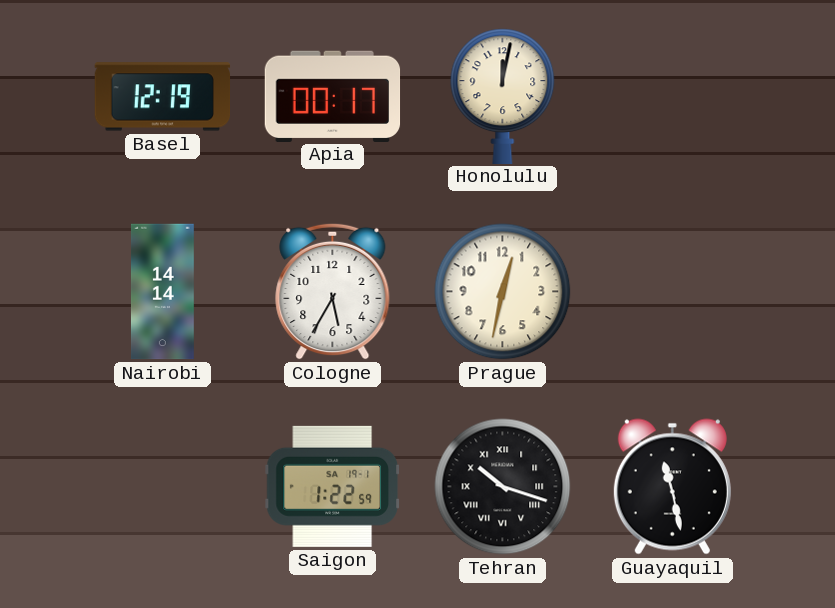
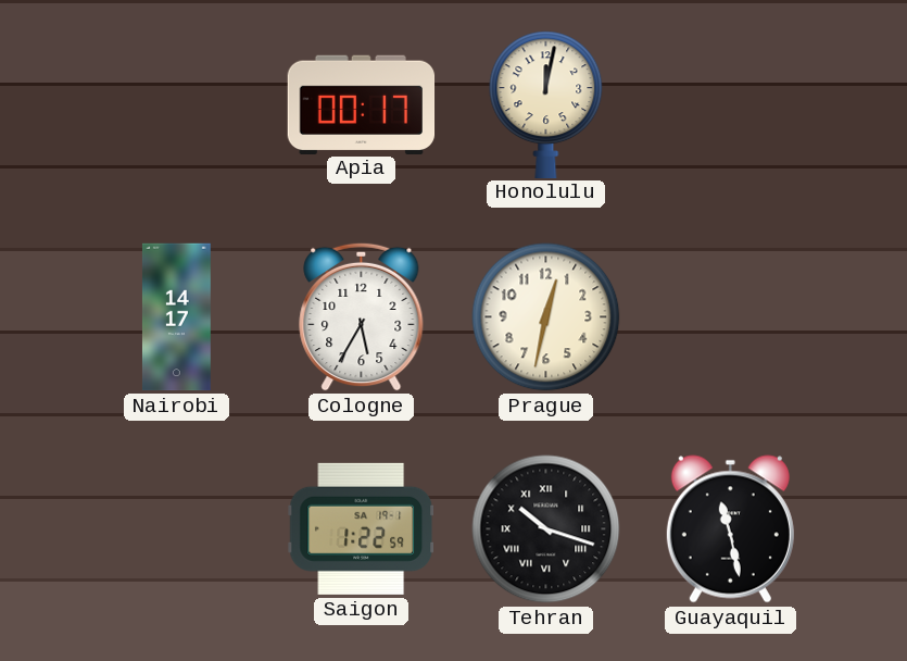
Basel: 12:19 -> none
Nairobi: 14:14 -> 14:17
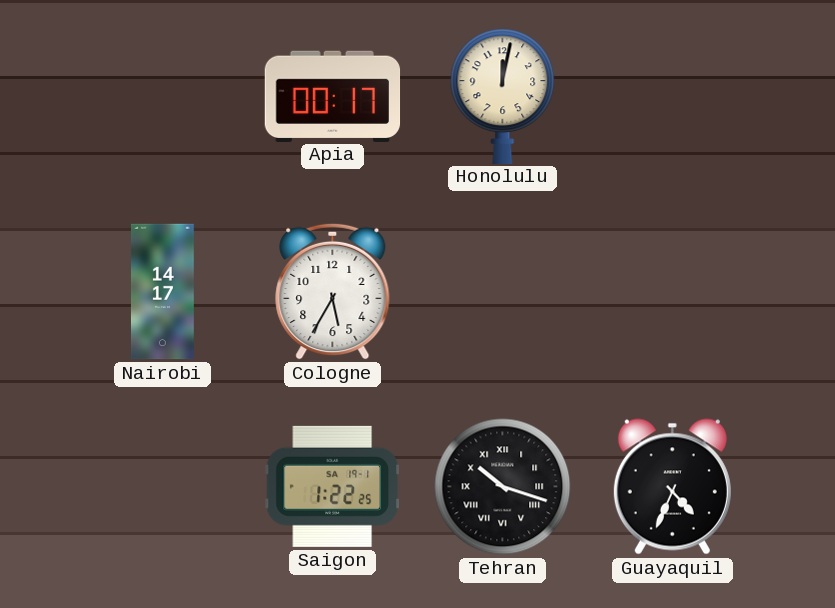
Prague: 12:32 -> none
Saigon: 1:22:59 -> 1:22:25
Guayaquil: 11:28 -> 4:34
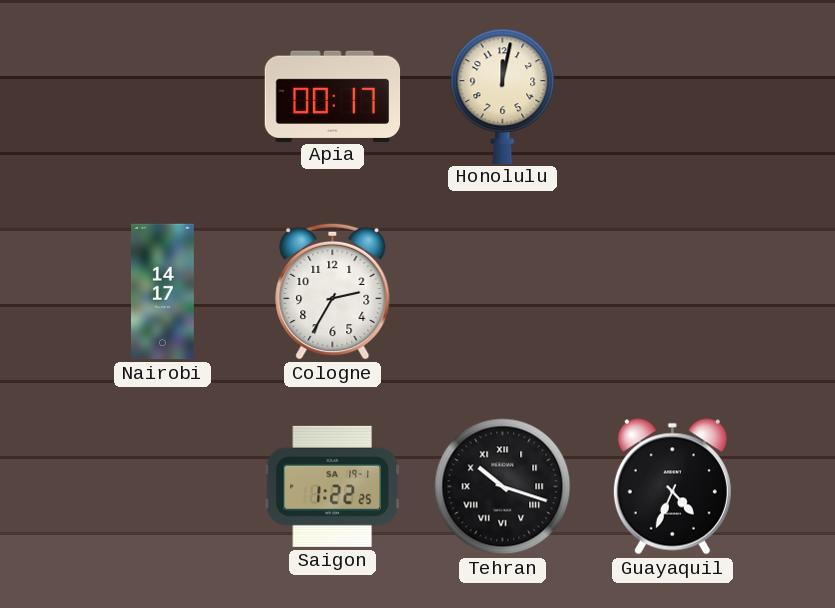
Cologne: 5:35 -> 2:35
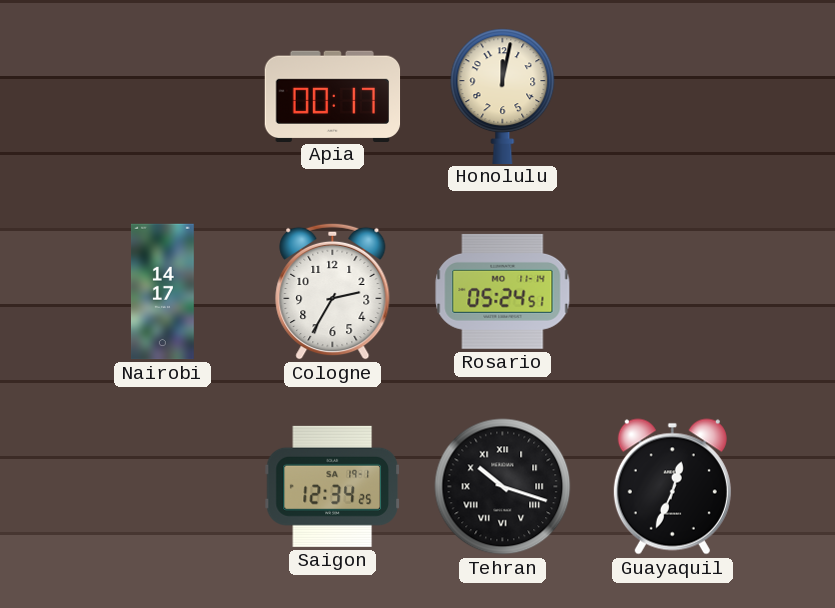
Rosario: none -> 05:24
Saigon: 1:22 -> 12:34
Guayaquil: 4:34 -> 12:34
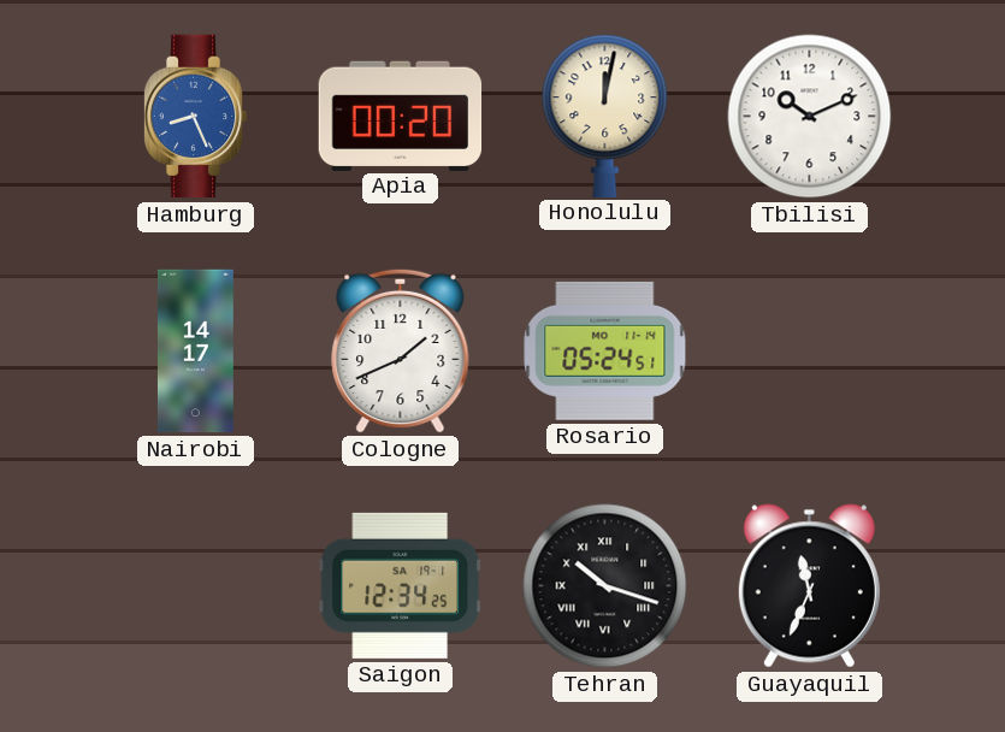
Hamburg: none -> 8:26
Apia: 00:17 -> 00:20
Tbilisi: none -> 10:11
Cologne: 2:35 -> 1:41
Guayaquil: 12:34 -> 11:34
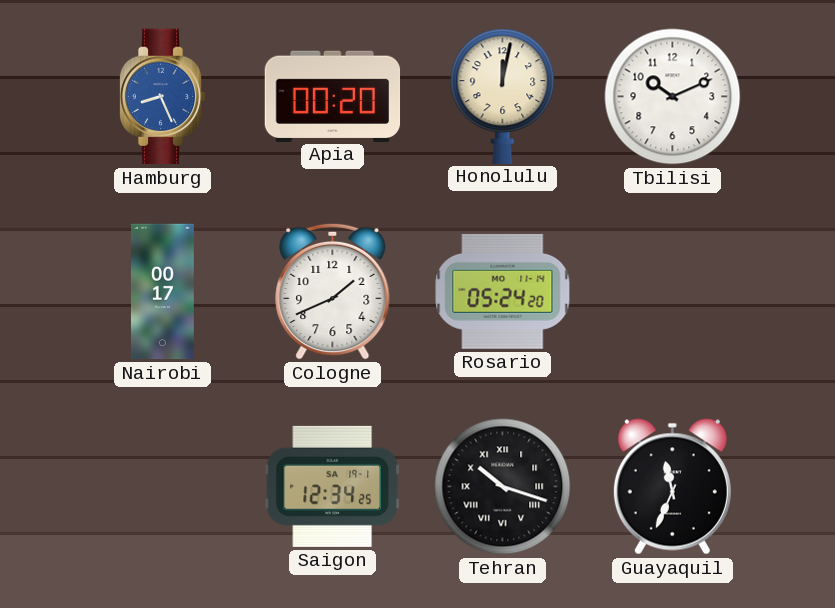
Nairobi: 14:17 -> 00:17
Rosario: 05:24:51 -> 05:24:20
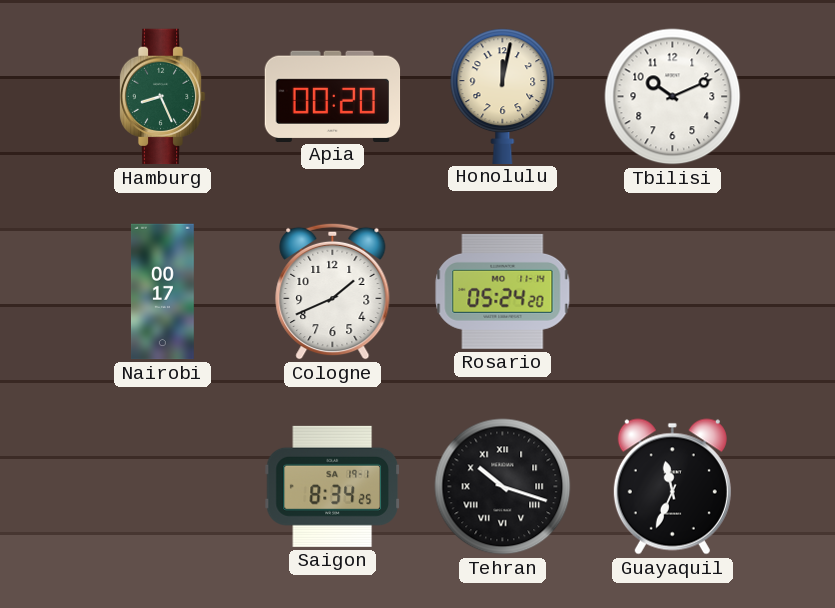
Hamburg dial: blue -> green
Saigon: 12:34 -> 8:34
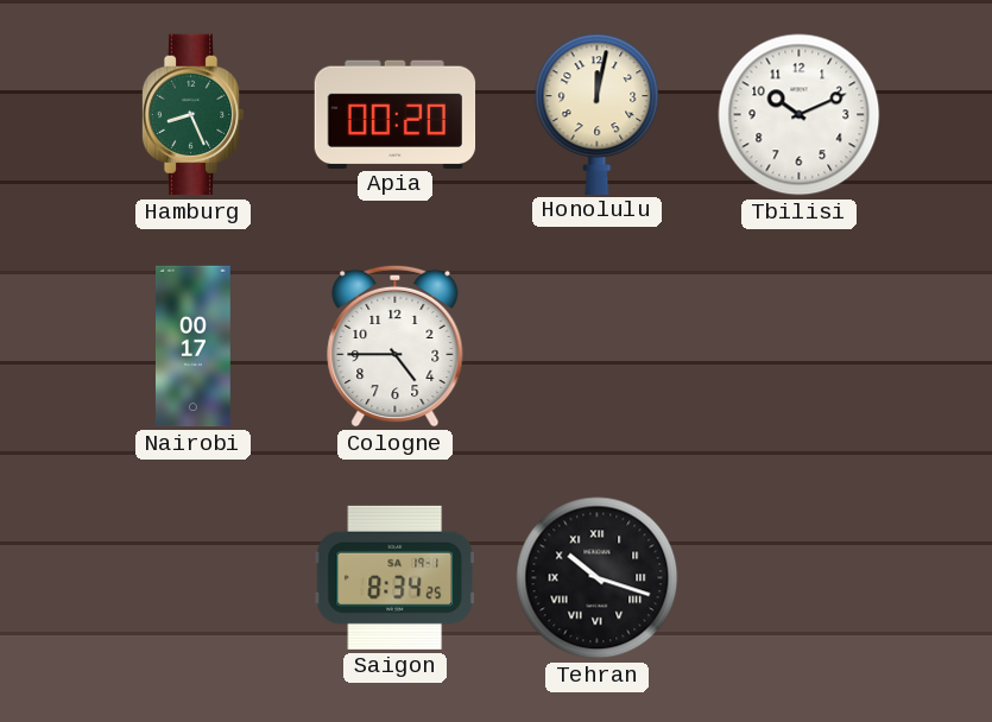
Cologne: 1:41 -> 4:45
Rosario: 05:24 -> none
Guayaquil: 11:34 -> none
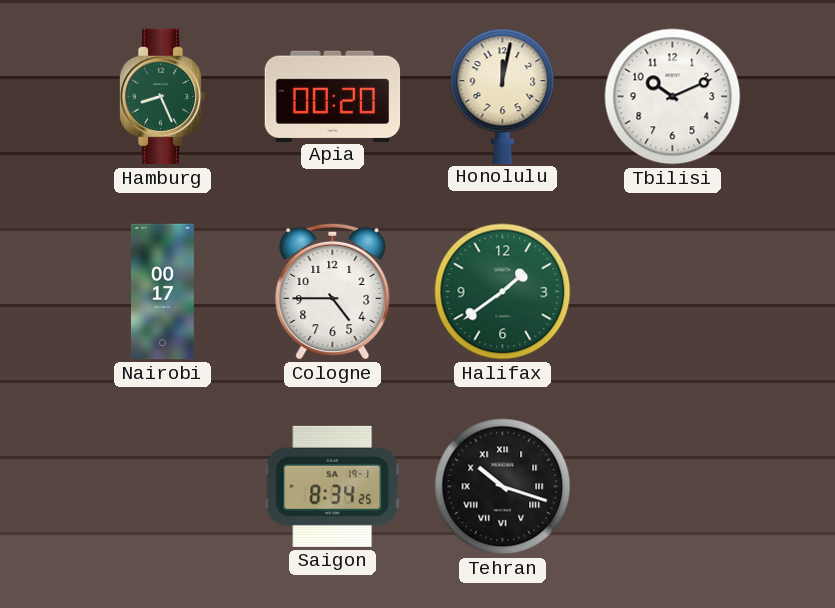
Halifax: none -> 1:39
